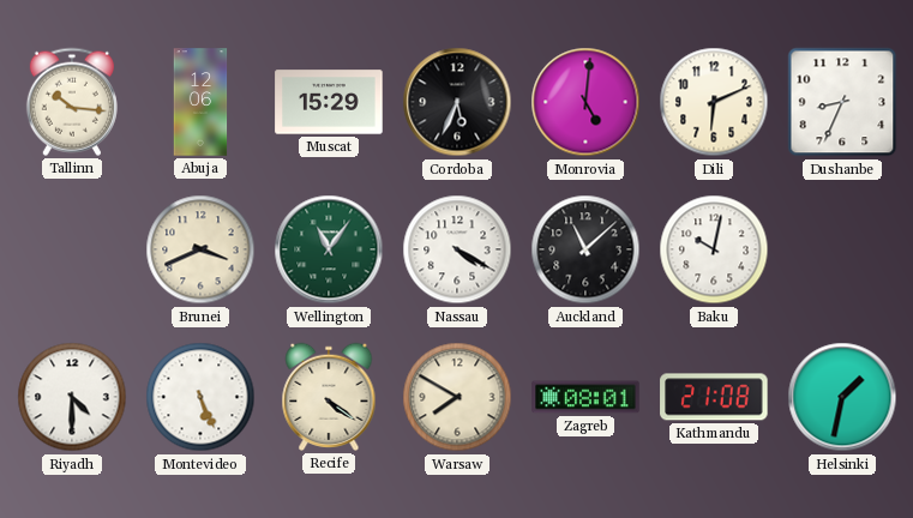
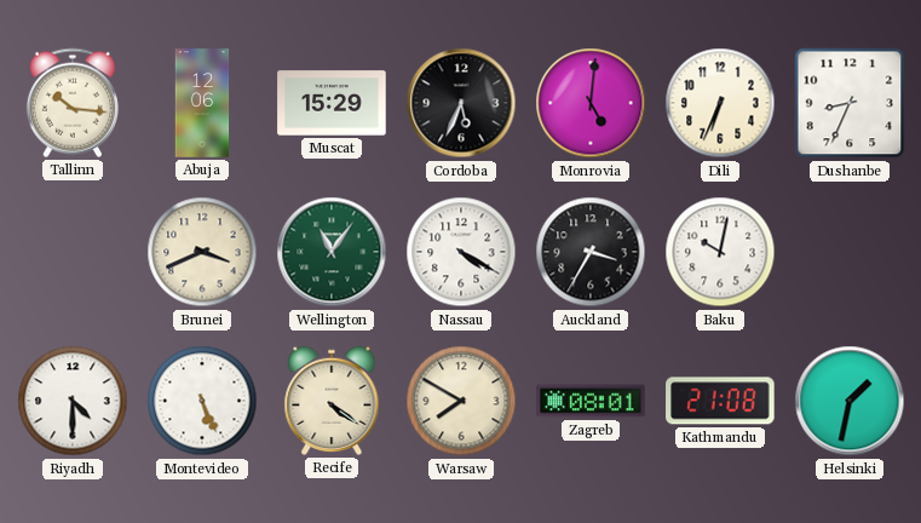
Dili: 6:11 -> 6:34
Auckland: 11:08 -> 3:35
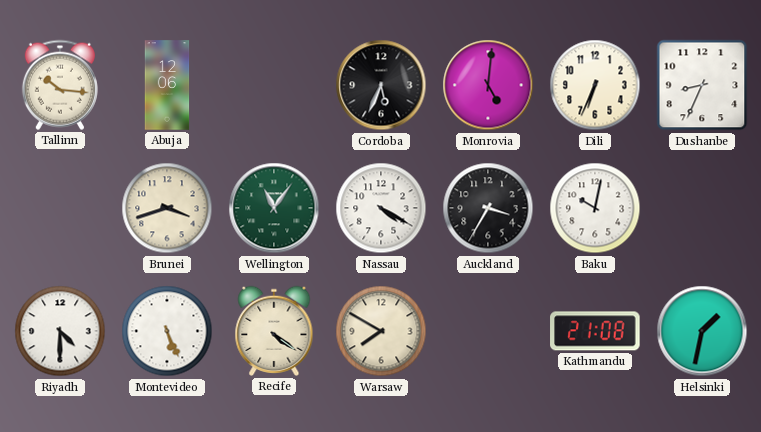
Muscat: 15:29 -> none
Brunei: 3:41 -> 3:42
Zagreb: 08:01 -> none
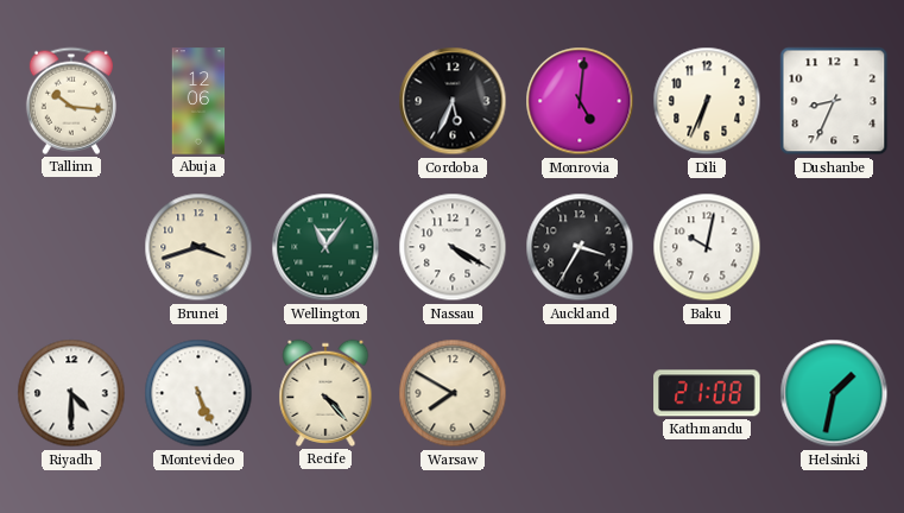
Recife: 4:21 -> 4:23
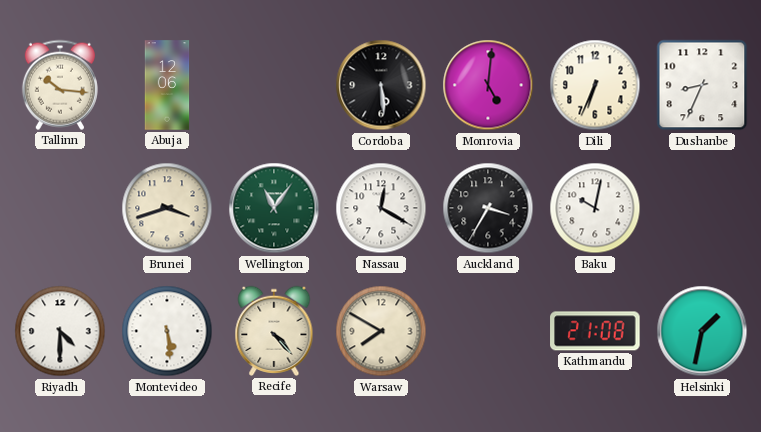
Cordoba: 5:34 -> 5:29
Nassau: 4:20 -> 12:20
Montevideo: 5:26 -> 5:29
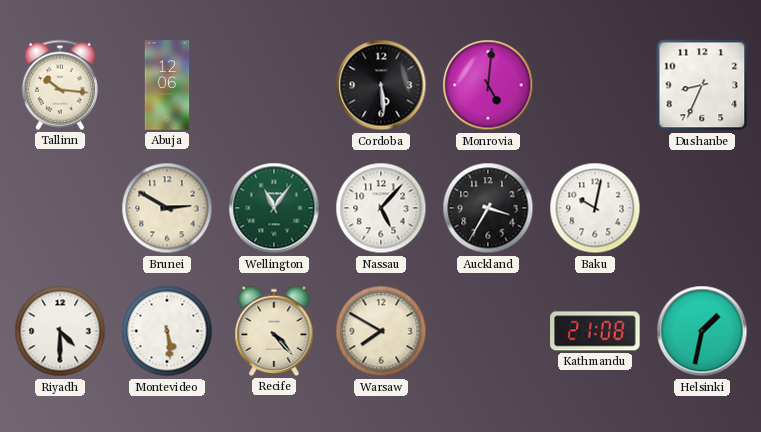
Dili: 6:34 -> none
Brunei: 3:42 -> 2:50
Nassau: 12:20 -> 5:07
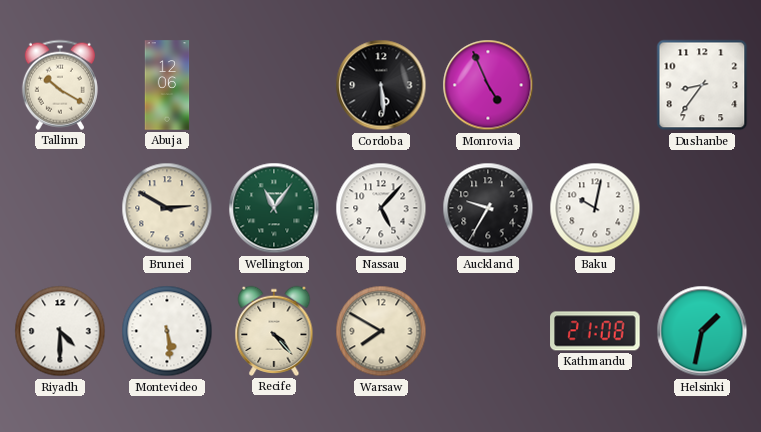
Tallinn: 10:16 -> 10:20
Monrovia: 5:01 -> 4:56
Dushanbe: 8:34 -> 8:36
Auckland: 3:35 -> 9:35
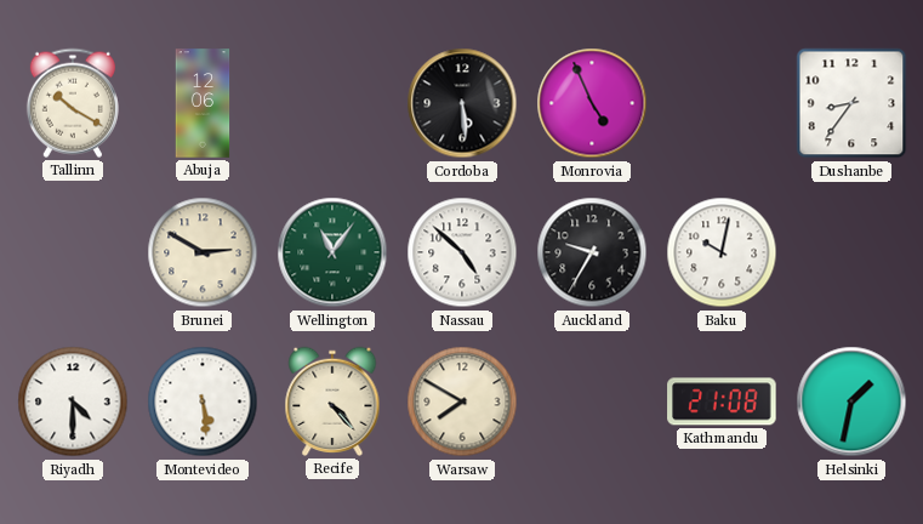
Nassau: 5:07 -> 4:52
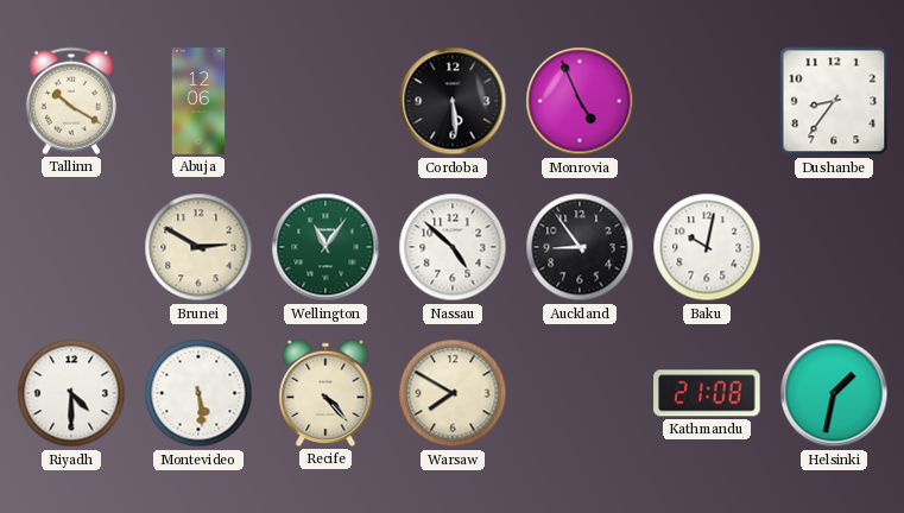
Auckland: 9:35 -> 8:54
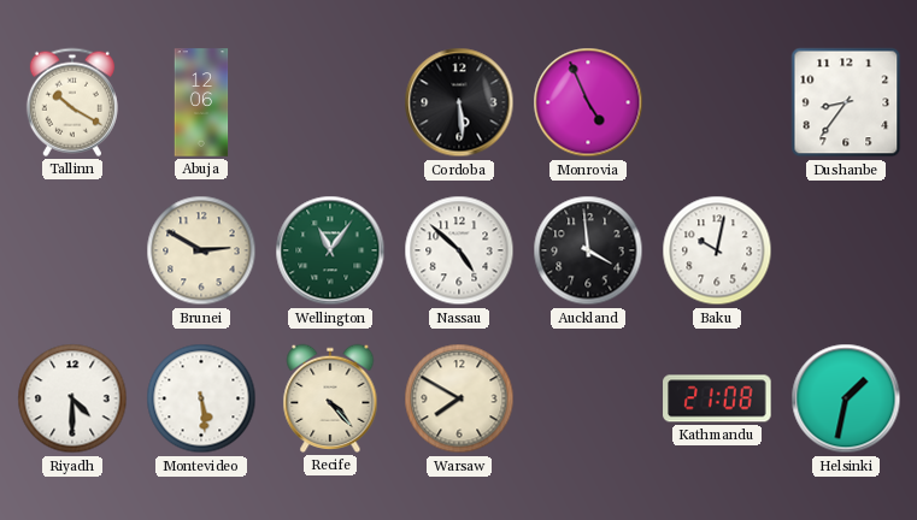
Auckland: 8:54 -> 3:59
